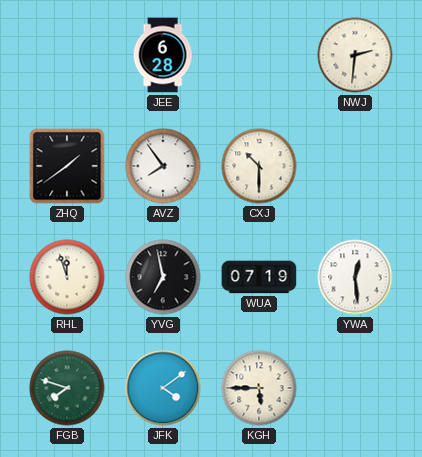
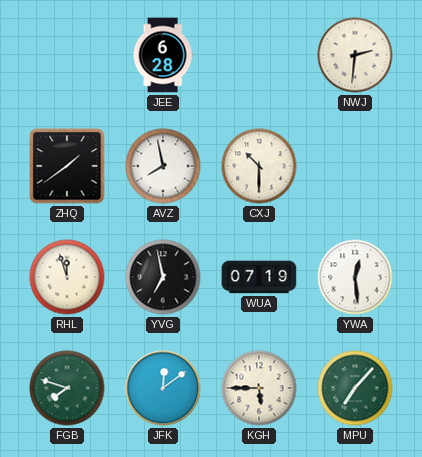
AVZ: 7:54 -> 7:58
JFK: 4:09 -> 12:09
MPU: none -> 7:07
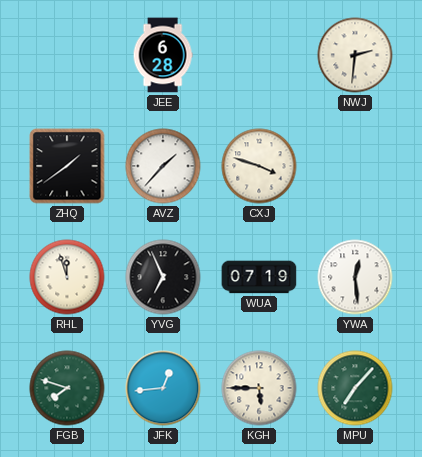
AVZ: 7:58 -> 1:37
CXJ: 10:30 -> 3:48
YVG: 6:58 -> 6:56
JFK: 12:09 -> 12:44
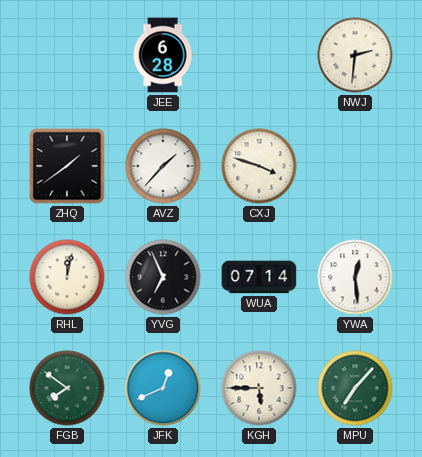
RHL: 11:57 -> 12:02
WUA: 07:19 -> 07:14
FGB: 7:48 -> 7:51
JFK: 12:44 -> 12:41
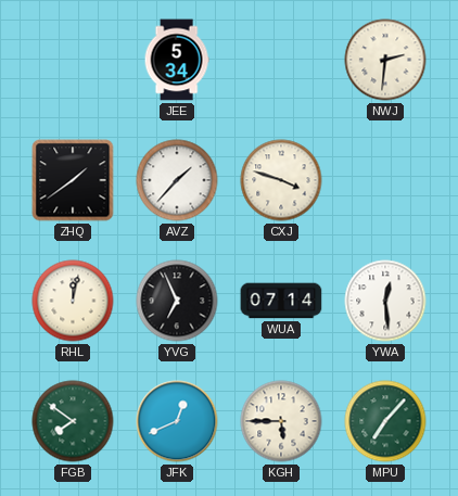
JEE: 6:28 -> 5:34
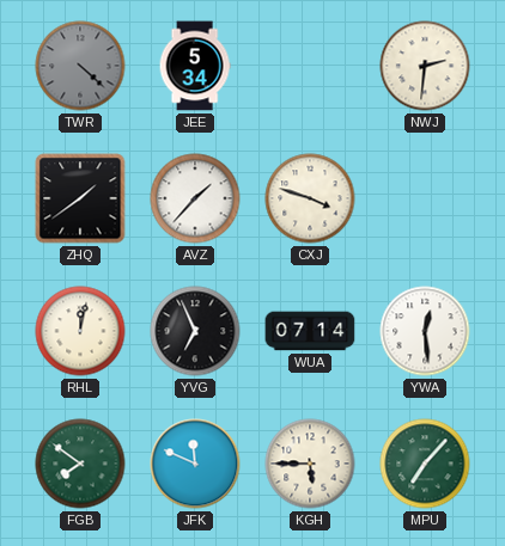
TWR: none -> 4:22
JFK: 12:41 -> 11:49
